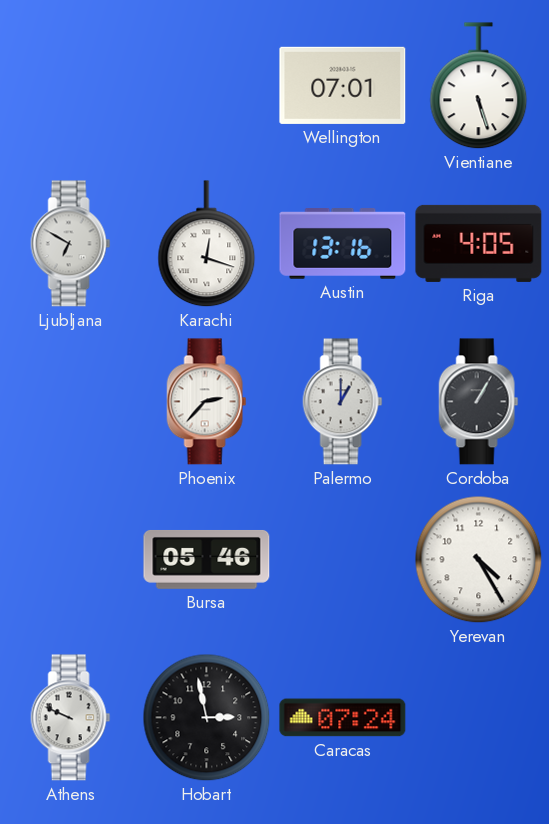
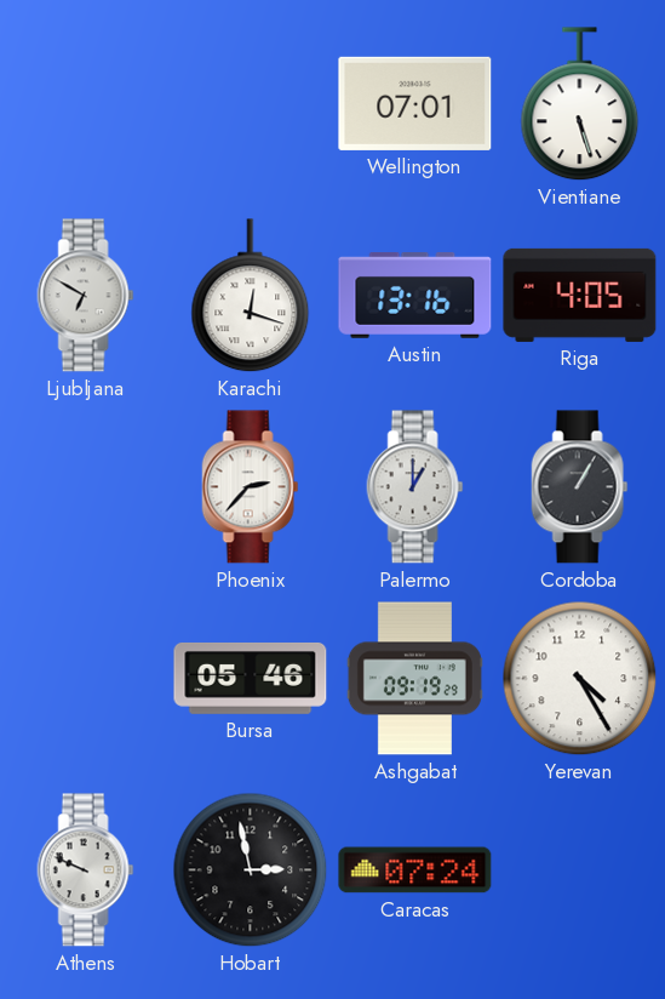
Ashgabat: none -> 09:19
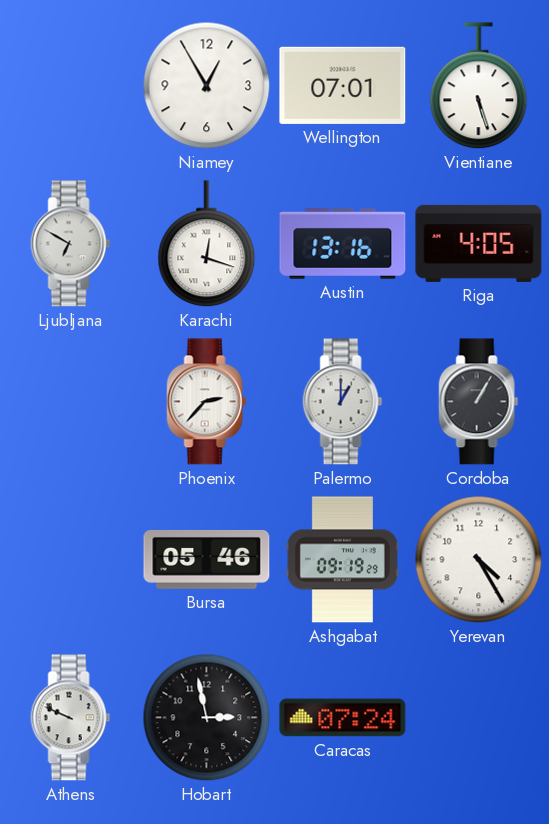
Niamey: none -> 12:55
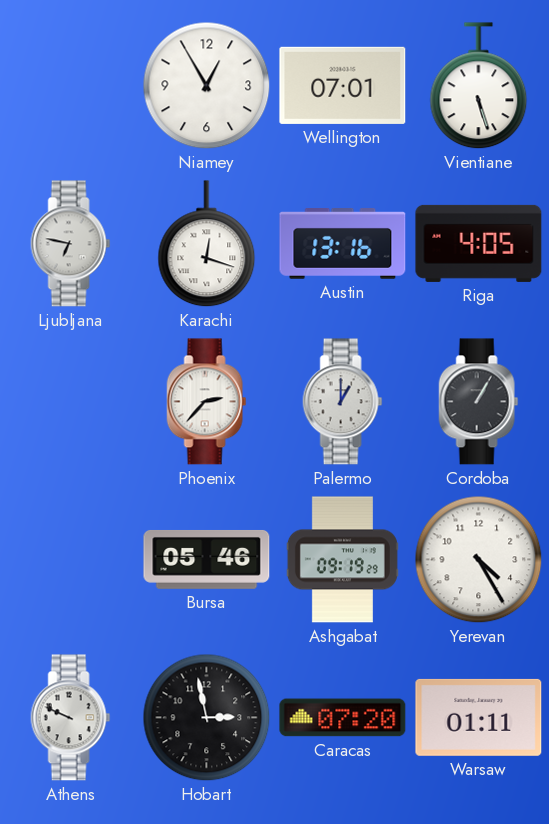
Ljubljana: 6:50 -> 6:47
Caracas: 07:24 -> 07:20
Warsaw: none -> 01:11
